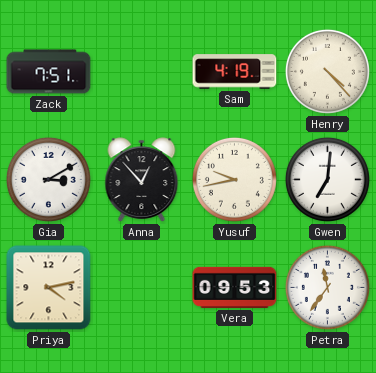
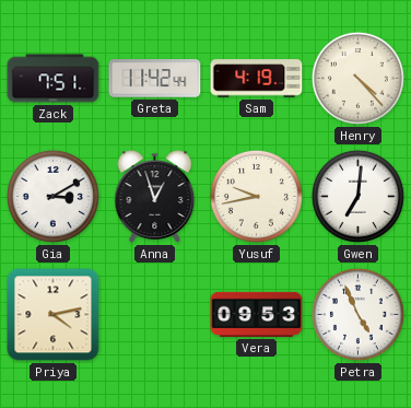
Greta: none -> 11:42
Anna: 12:53 -> 12:57
Petra: 11:36 -> 4:56
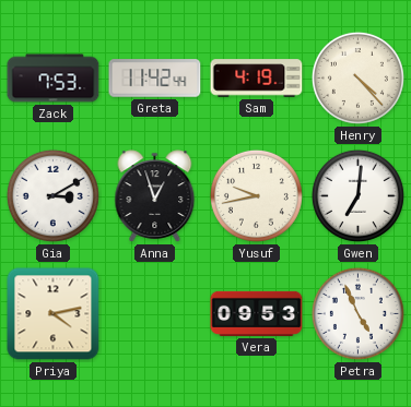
Zack: 7:51 -> 7:53
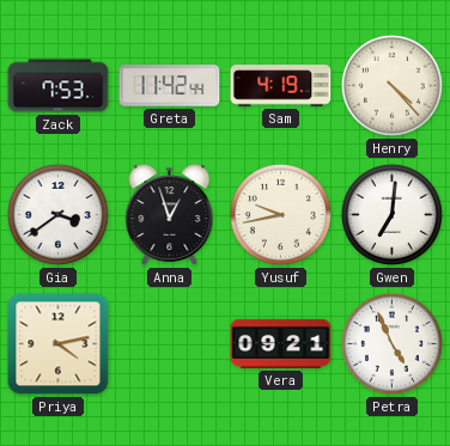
Gia: 3:10 -> 3:39
Vera: 09:53 -> 09:21
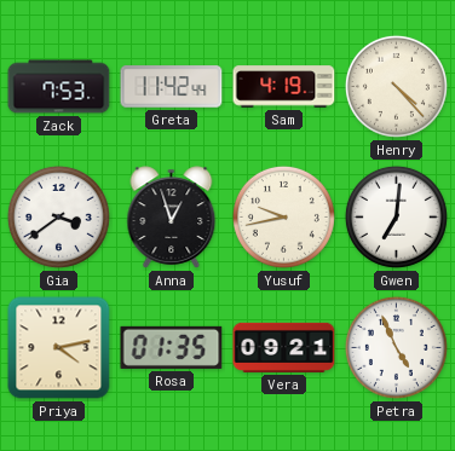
Rosa: none -> 01:35
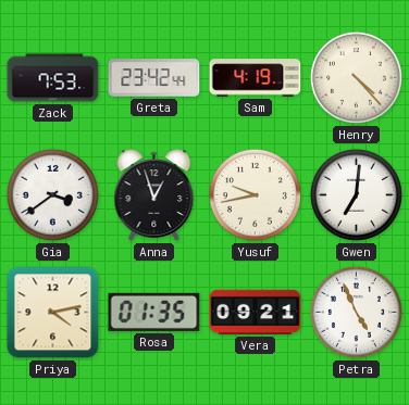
Greta: 11:42 -> 23:42
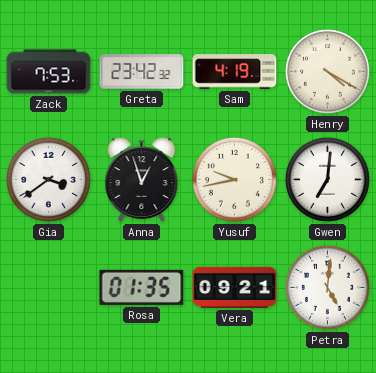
Greta: 23:42:44 -> 23:42:32
Henry: 4:23 -> 4:20
Priya: 4:13 -> none
Petra: 4:56 -> 5:01
